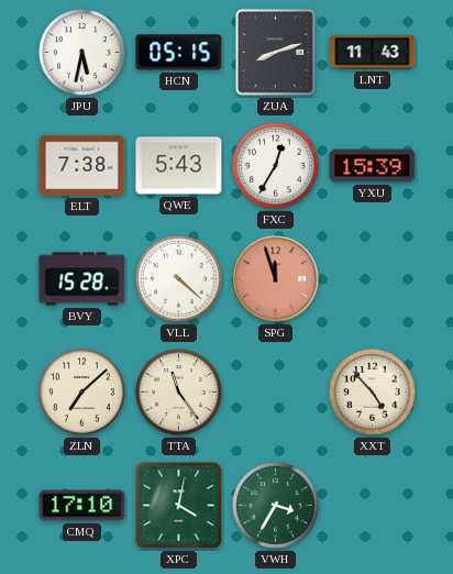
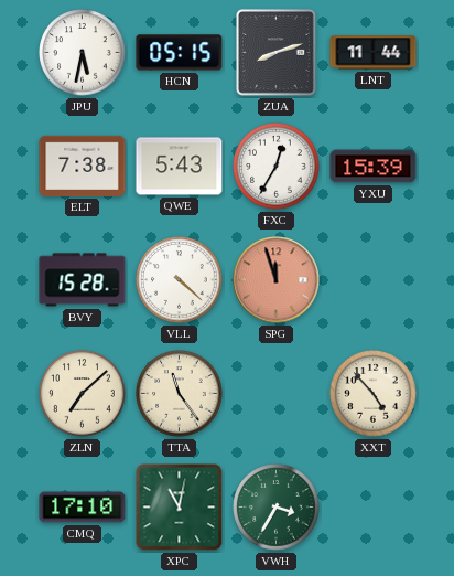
LNT: 11:43 -> 11:44
XPC: 4:02 -> 11:02
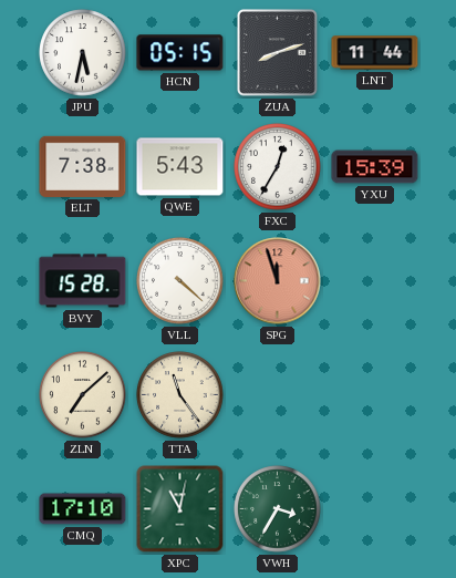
XXT: 4:53 -> none
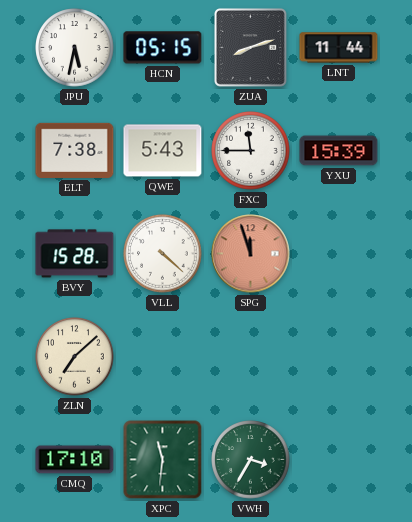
FXC: 12:35 -> 11:45
TTA: 11:24 -> none
XPC: 11:02 -> 11:31
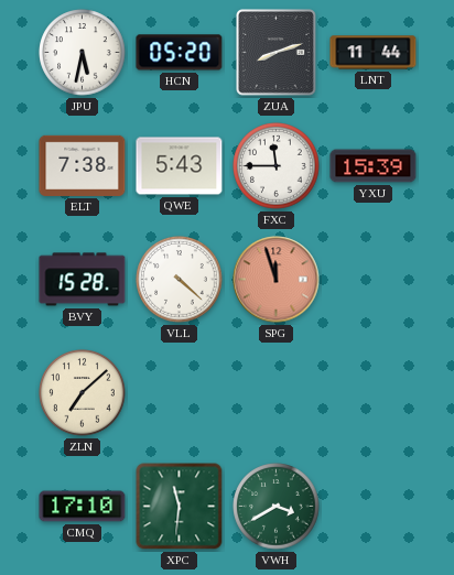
HCN: 05:15 -> 05:20
VWH: 3:35 -> 3:40
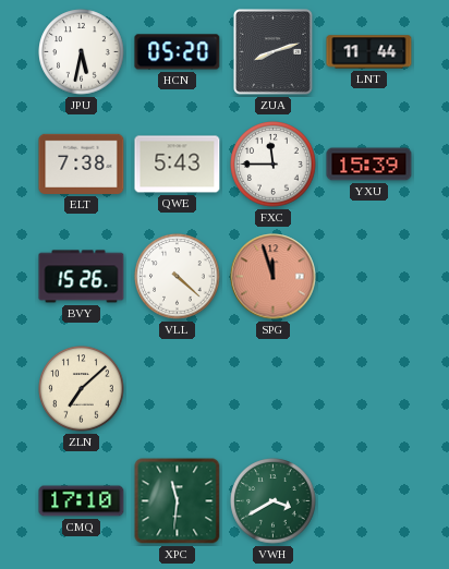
BVY: 15:28 -> 15:26
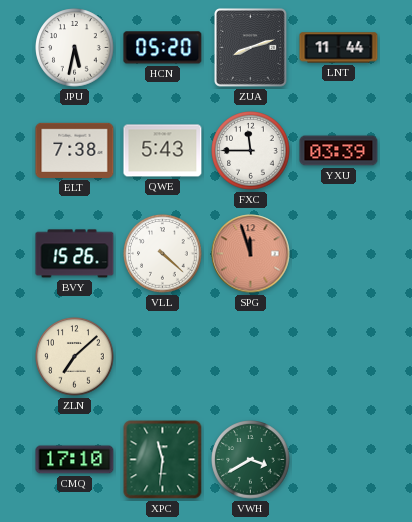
YXU: 15:39 -> 03:39
